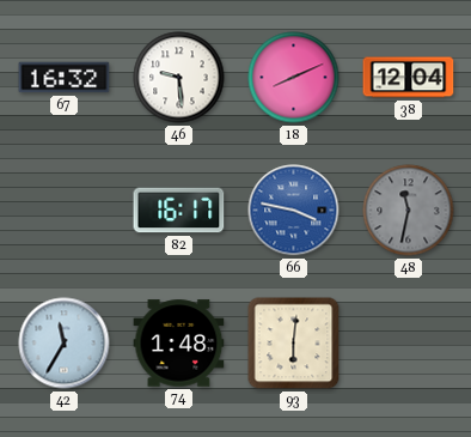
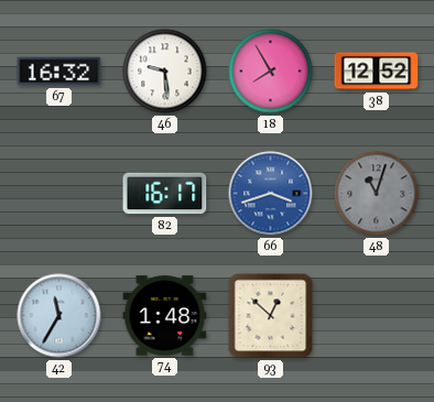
18: 8:11 -> 7:55
38: 12:04 -> 12:52
66: 3:47 -> 3:42
48: 11:32 -> 11:03
93: 6:01 -> 12:52
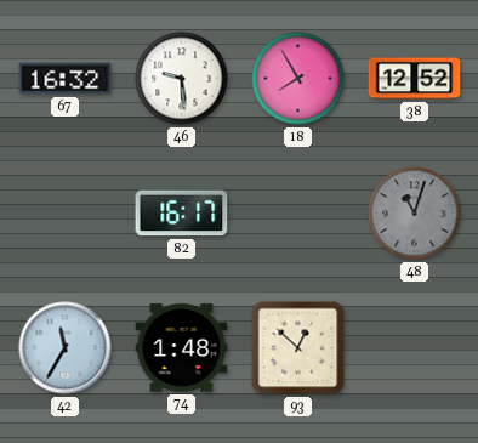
66: 3:42 -> none
